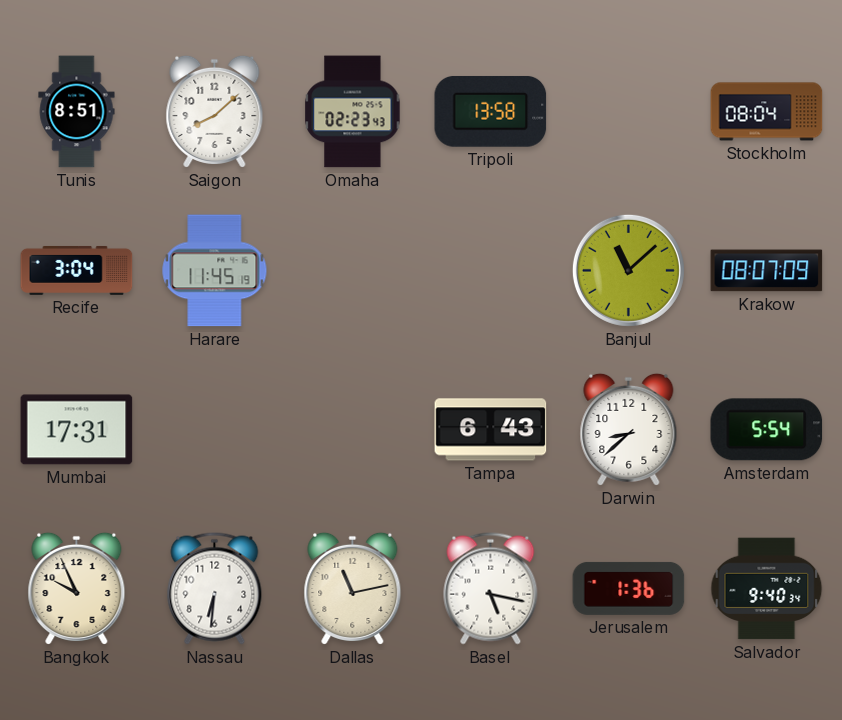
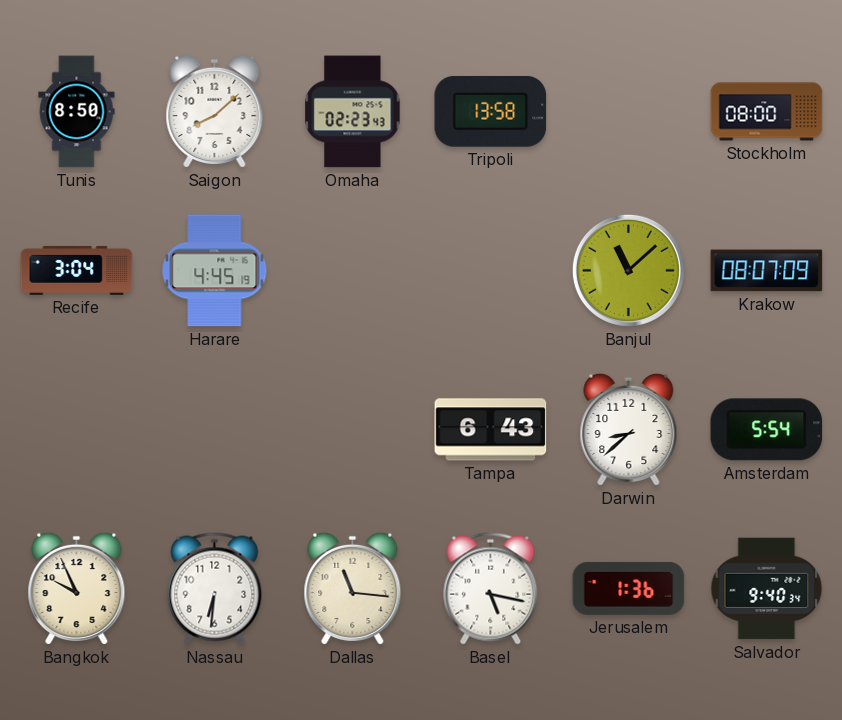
Tunis: 8:51 -> 8:50
Stockholm: 08:04 -> 08:00
Harare: 11:45 -> 4:45
Mumbai: 17:31 -> none
Dallas: 11:13 -> 11:16
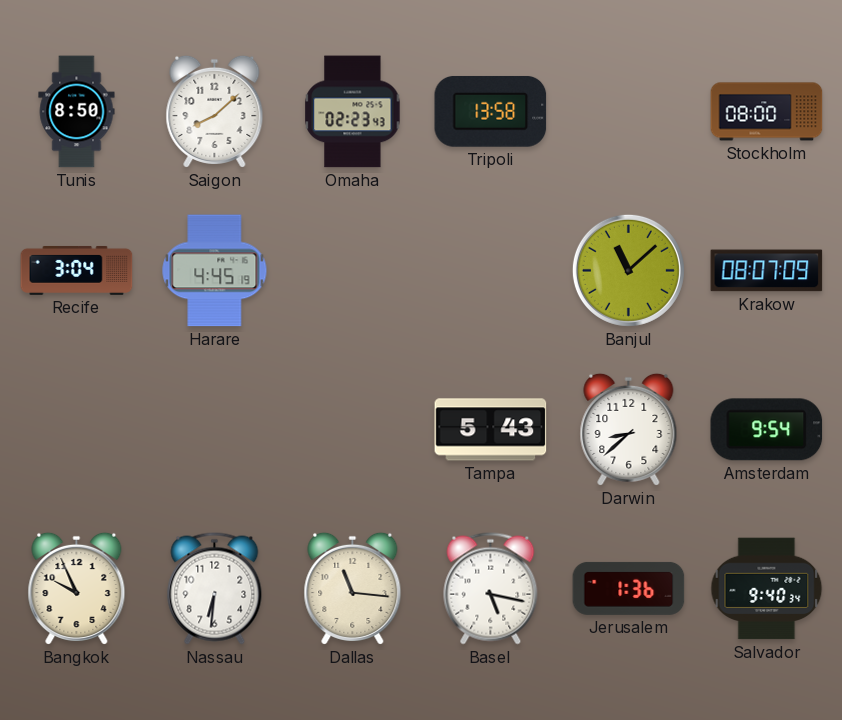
Tampa: 6:43 -> 5:43
Amsterdam: 5:54 -> 9:54
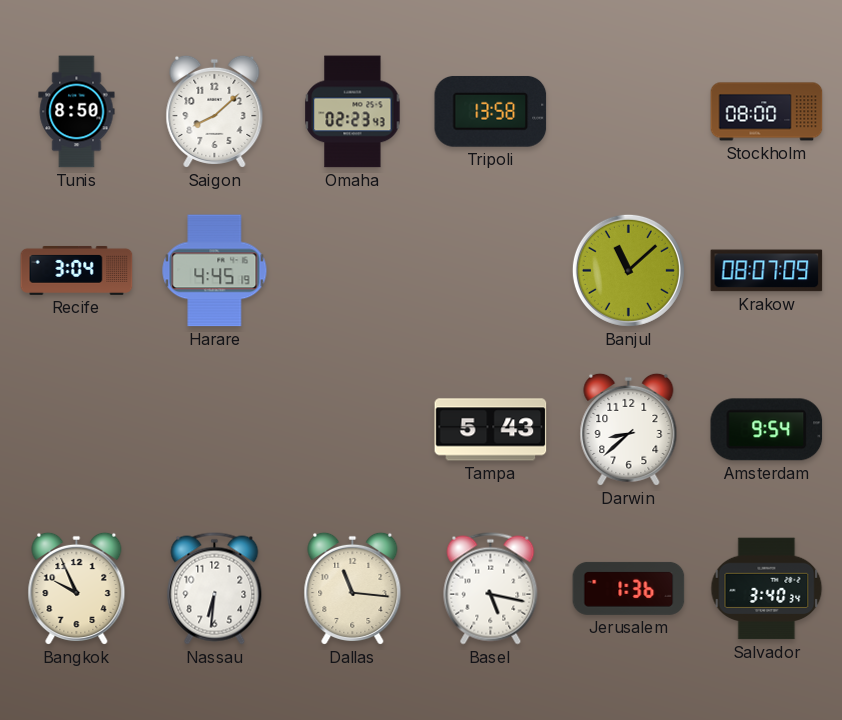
Salvador: 9:40 -> 3:40
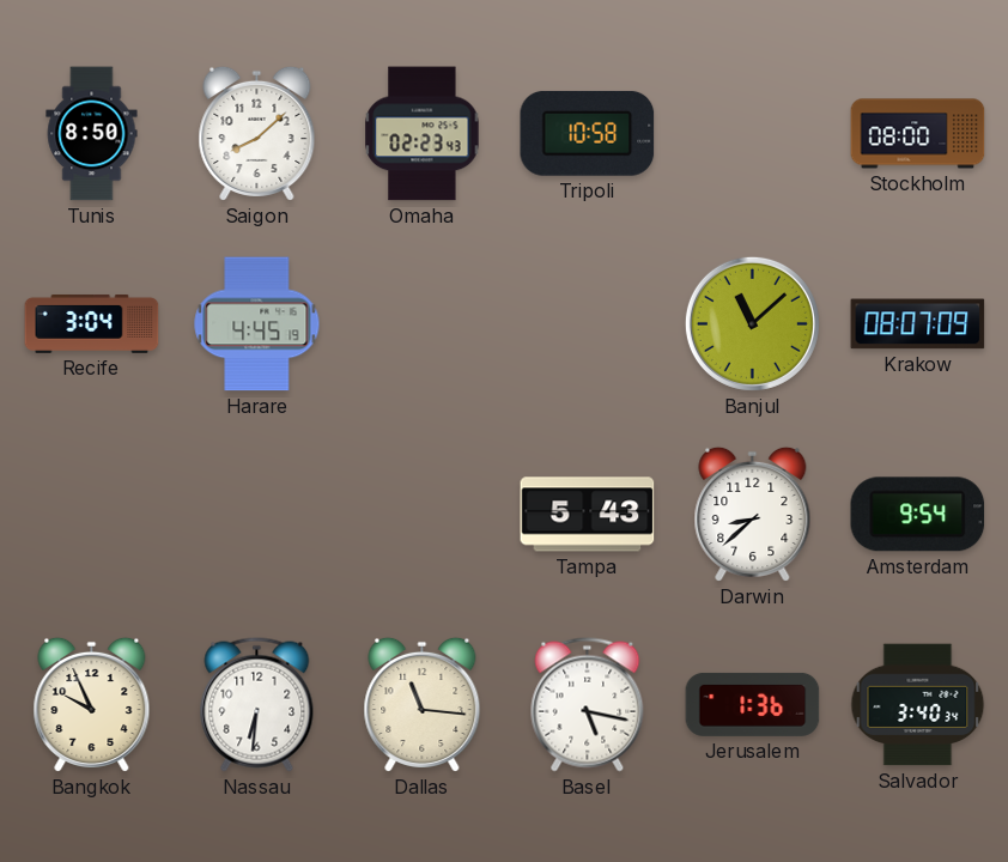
Tripoli: 13:58 -> 10:58
